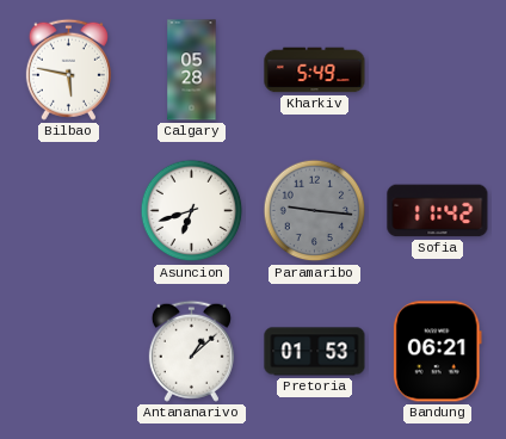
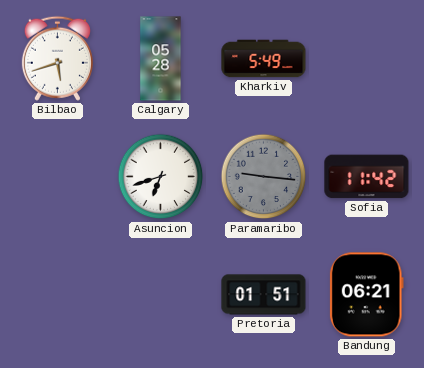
Bilbao: 5:47 -> 5:42
Antananarivo: 1:08 -> none
Pretoria: 01:53 -> 01:51
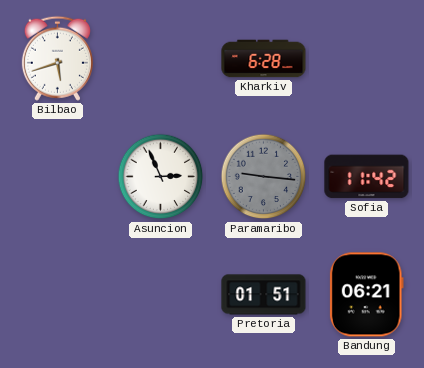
Calgary: 05:28 -> none
Kharkiv: 5:49 -> 6:28
Asuncion: 6:42 -> 2:56
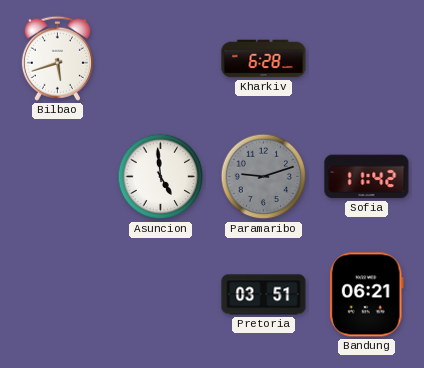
Asuncion: 2:56 -> 4:59
Paramaribo: 9:16 -> 9:12
Pretoria: 01:51 -> 03:51
